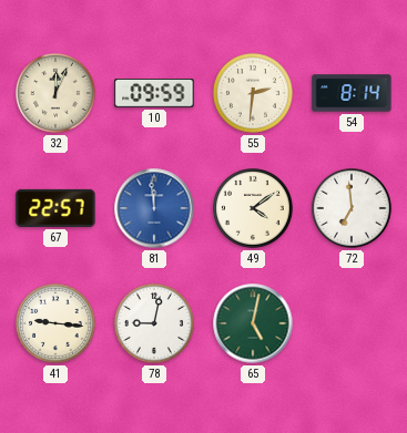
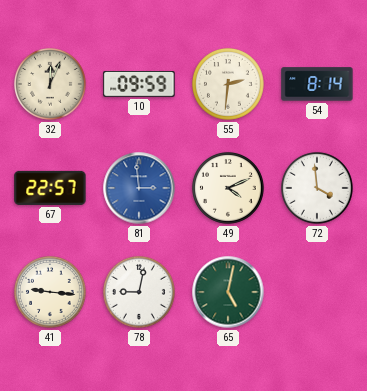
81: 11:59 -> 2:59
49: 4:09 -> 4:11
72: 6:59 -> 3:59
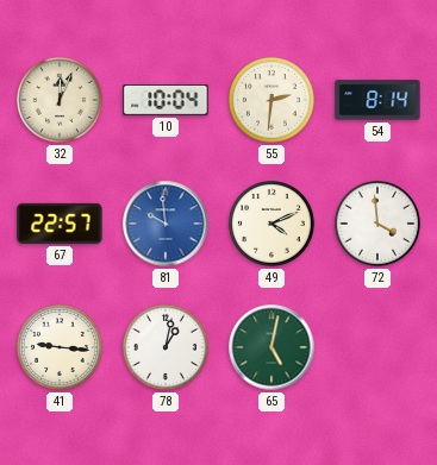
10: 09:59 -> 10:04
81: 2:59 -> 9:59
78: 9:02 -> 1:02
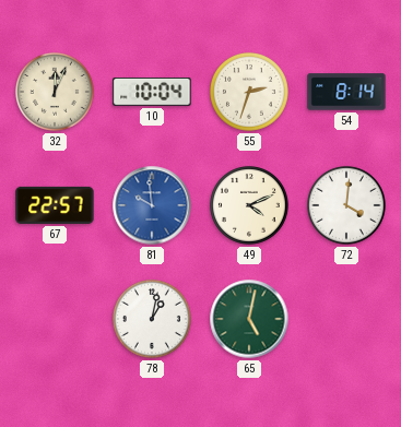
55: 2:31 -> 2:33
72: 3:59 -> 4:01
41: 9:16 -> none
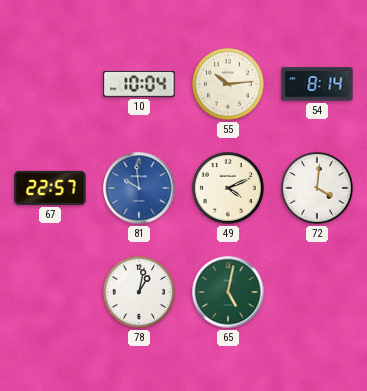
32: 12:04 -> none
55: 2:33 -> 10:14
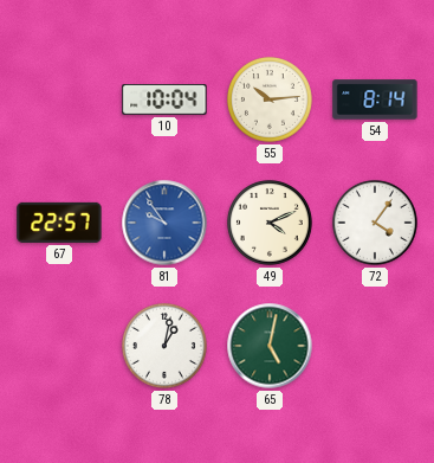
81: 9:59 -> 9:54
72: 4:01 -> 4:06
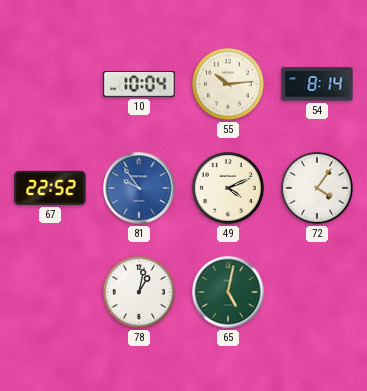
67: 22:57 -> 22:52
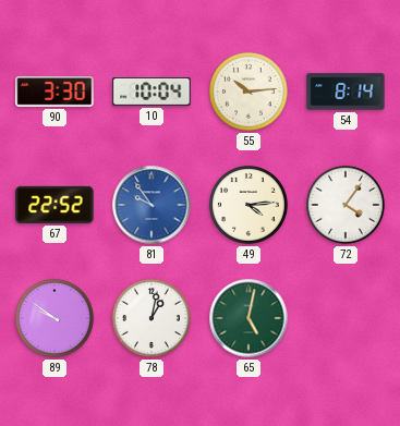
90: none -> 3:30
49: 4:11 -> 4:14
89: none -> 9:51
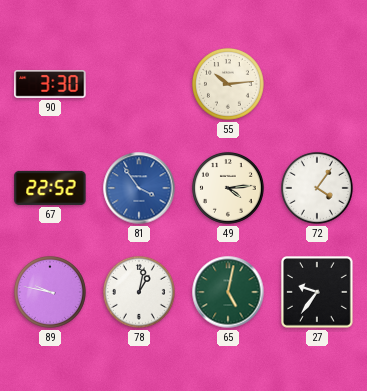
10: 10:04 -> none
54: 8:14 -> none
81: 9:54 -> 3:54
89: 9:51 -> 9:47
27: none -> 9:36
